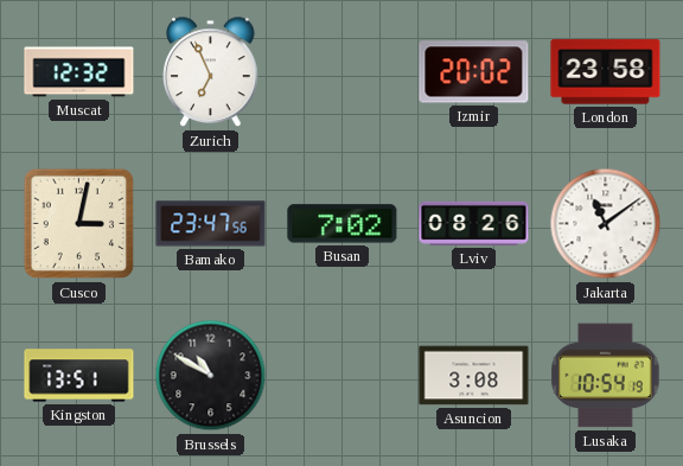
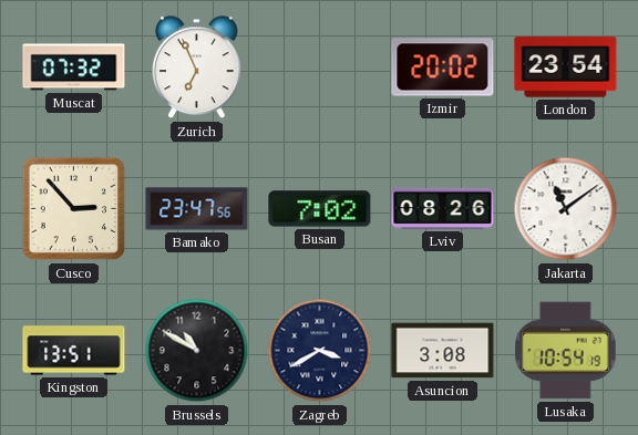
Muscat: 12:32 -> 07:32
London: 23:58 -> 23:54
Cusco: 3:02 -> 2:53
Zagreb: none -> 3:40
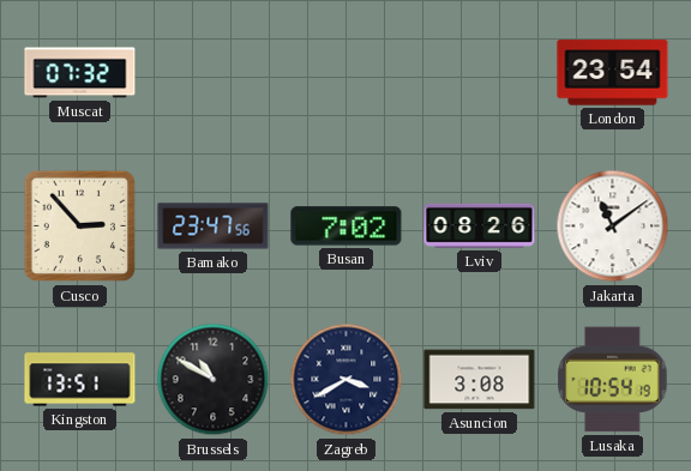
Zurich: 6:56 -> none
Izmir: 20:02 -> none
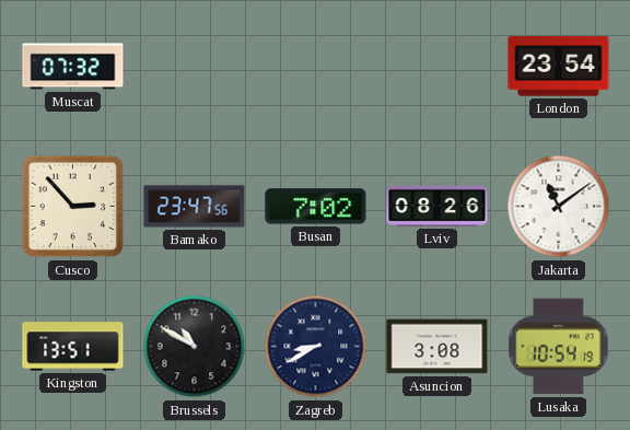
Zagreb: 3:40 -> 8:40
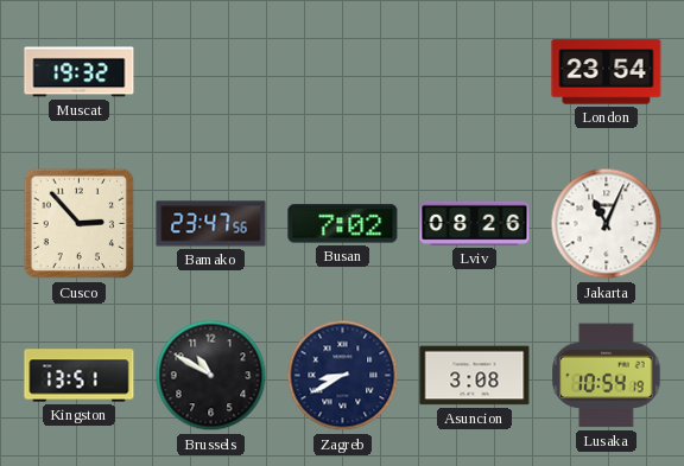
Muscat: 07:32 -> 19:32
Jakarta: 11:09 -> 11:04
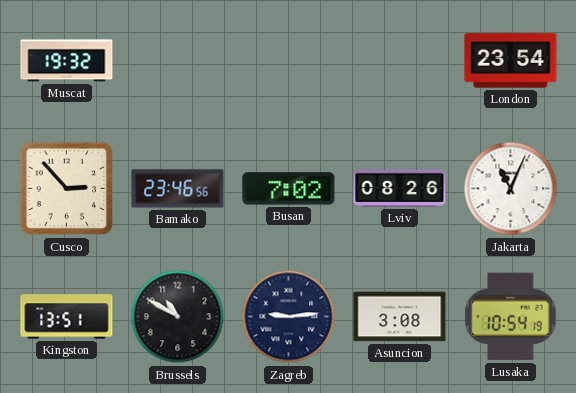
Bamako: 23:47 -> 23:46
Zagreb: 8:40 -> 9:14
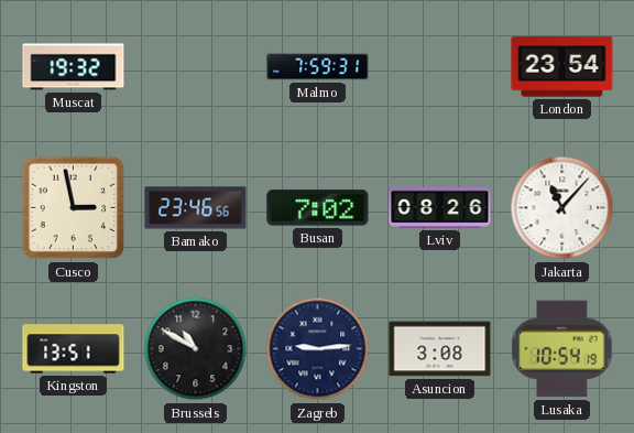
Malmo: none -> 7:59
Cusco: 2:53 -> 2:58
Jakarta: 11:04 -> 11:07
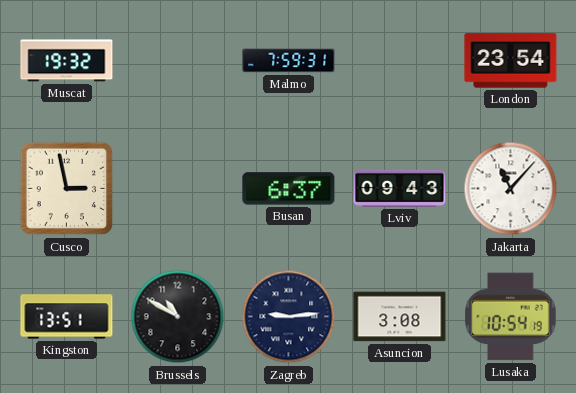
Bamako: 23:46 -> none
Busan: 7:02 -> 6:37
Lviv: 08:26 -> 09:43
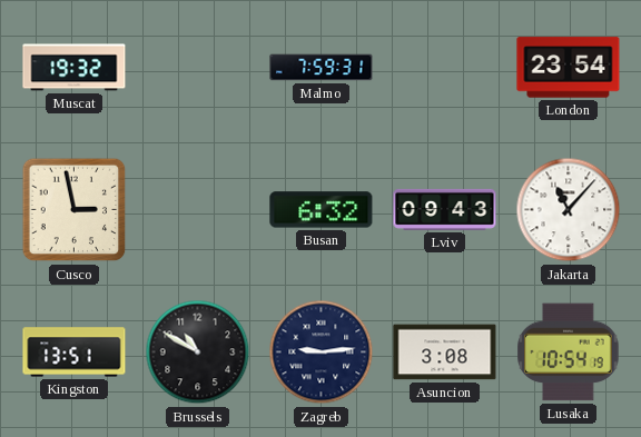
Busan: 6:37 -> 6:32
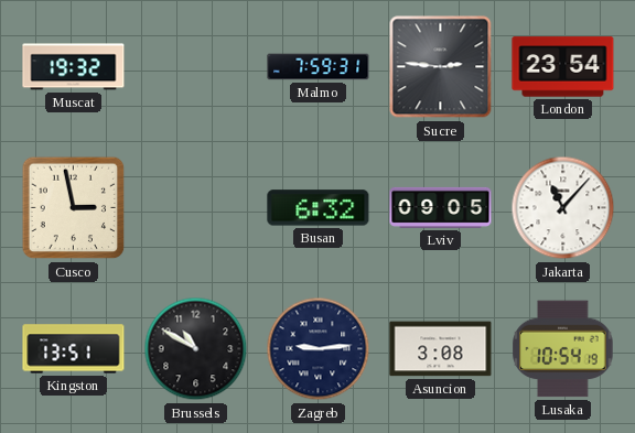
Sucre: none -> 2:46
Lviv: 09:43 -> 09:05
